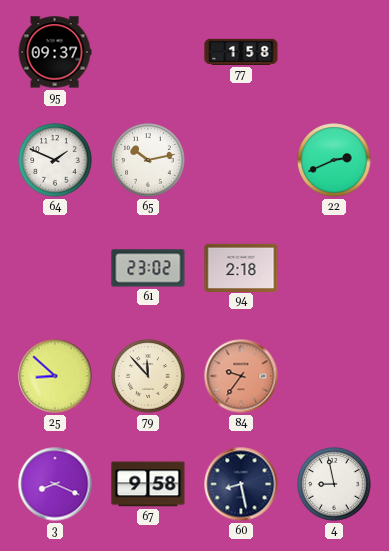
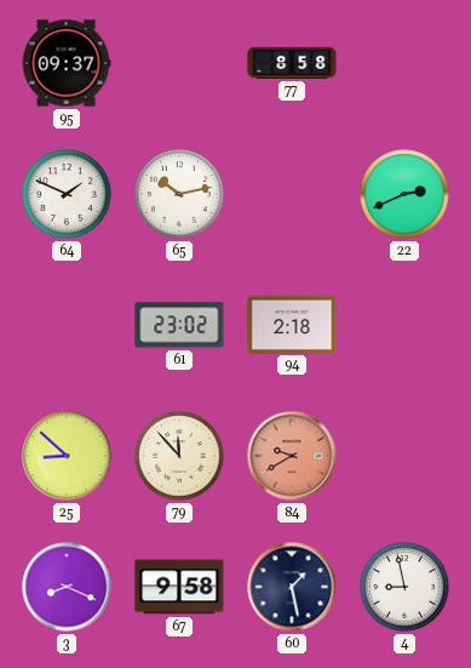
77: 1:58 -> 8:58
84: 9:36 -> 9:40
60: 8:28 -> 1:28
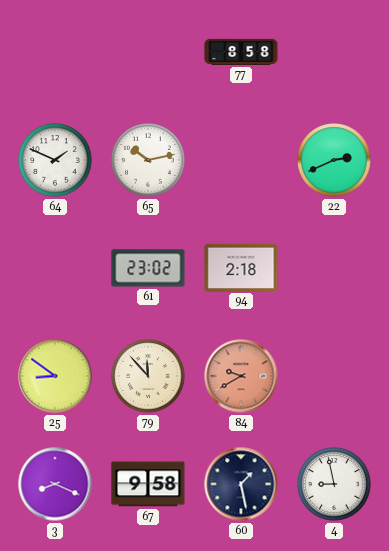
95: 09:37 -> none
25: 8:52 -> 8:51
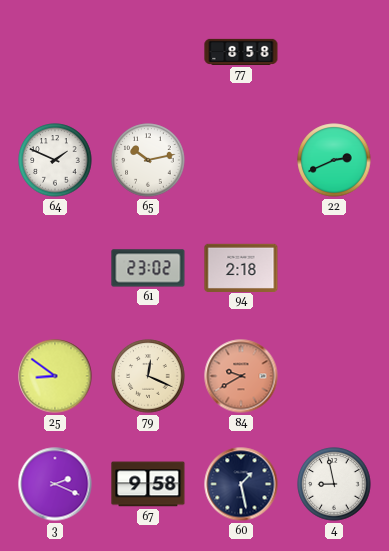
79: 11:53 -> 12:19
3: 8:19 -> 2:19
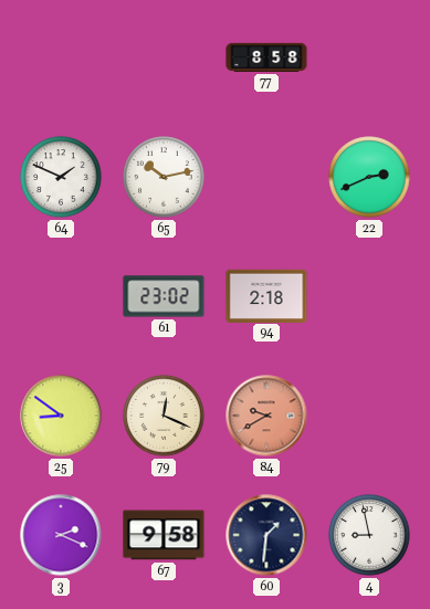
60: 1:28 -> 1:31
